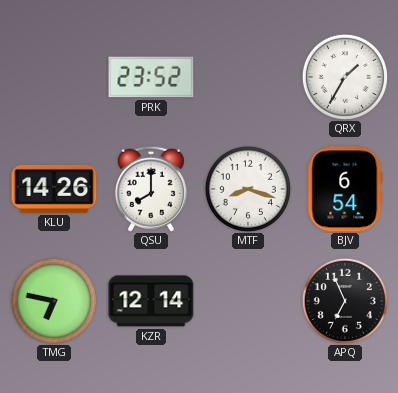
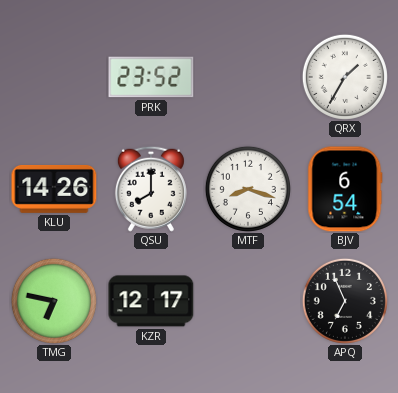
KZR: 12:14 -> 12:17
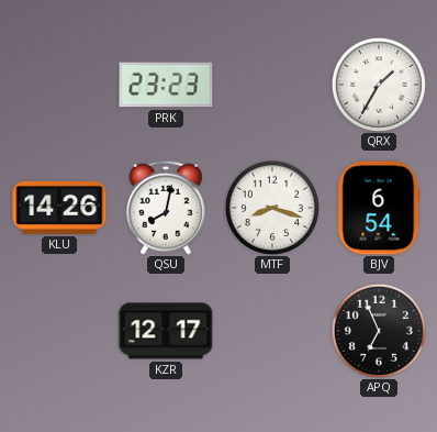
PRK: 23:52 -> 23:23
QSU: 8:00 -> 8:02
TMG: 6:47 -> none
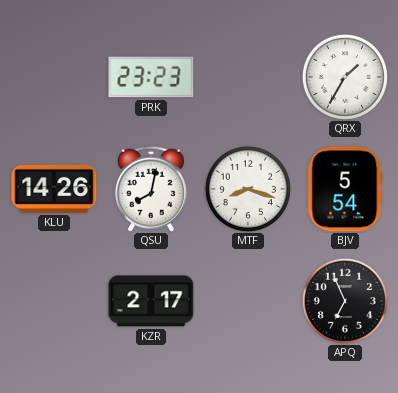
BJV: 6:54 -> 5:54
KZR: 12:17 -> 2:17
